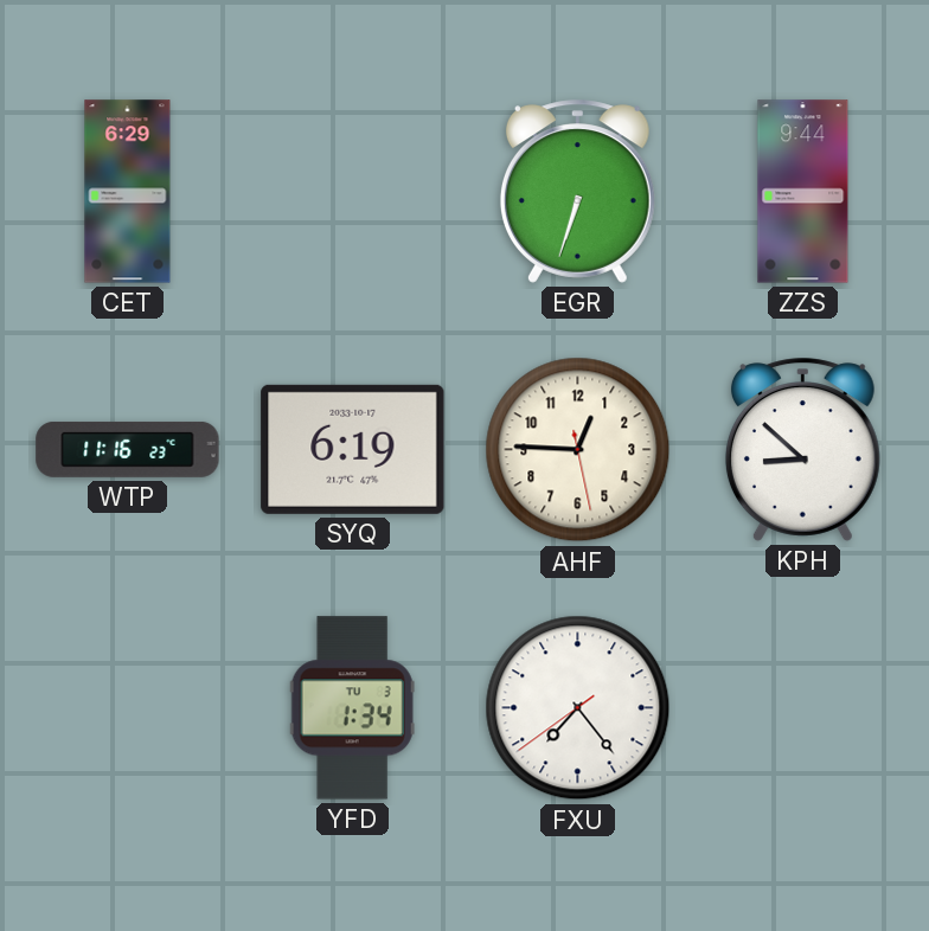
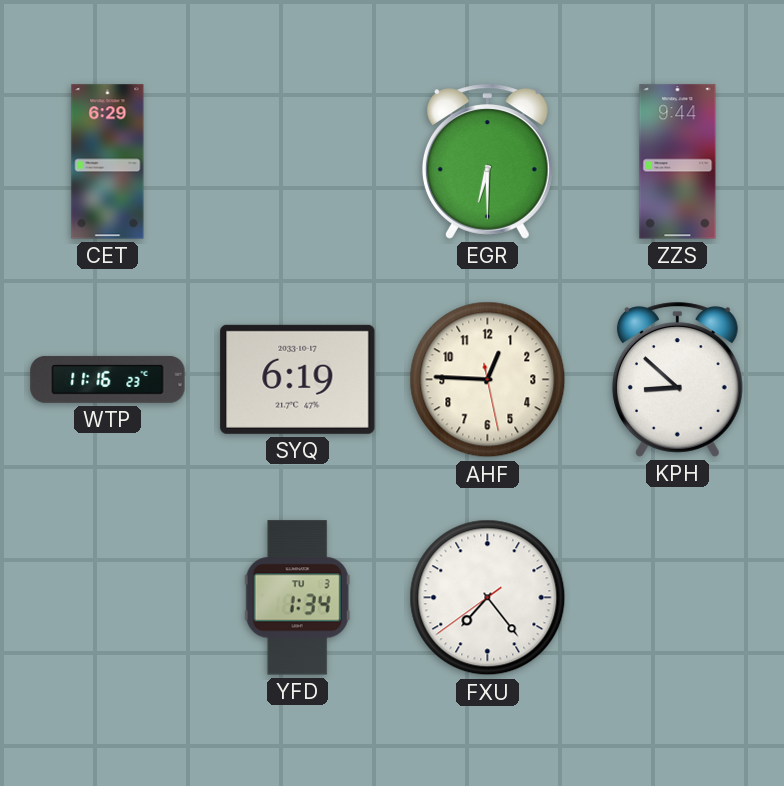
EGR: 6:33 -> 6:30
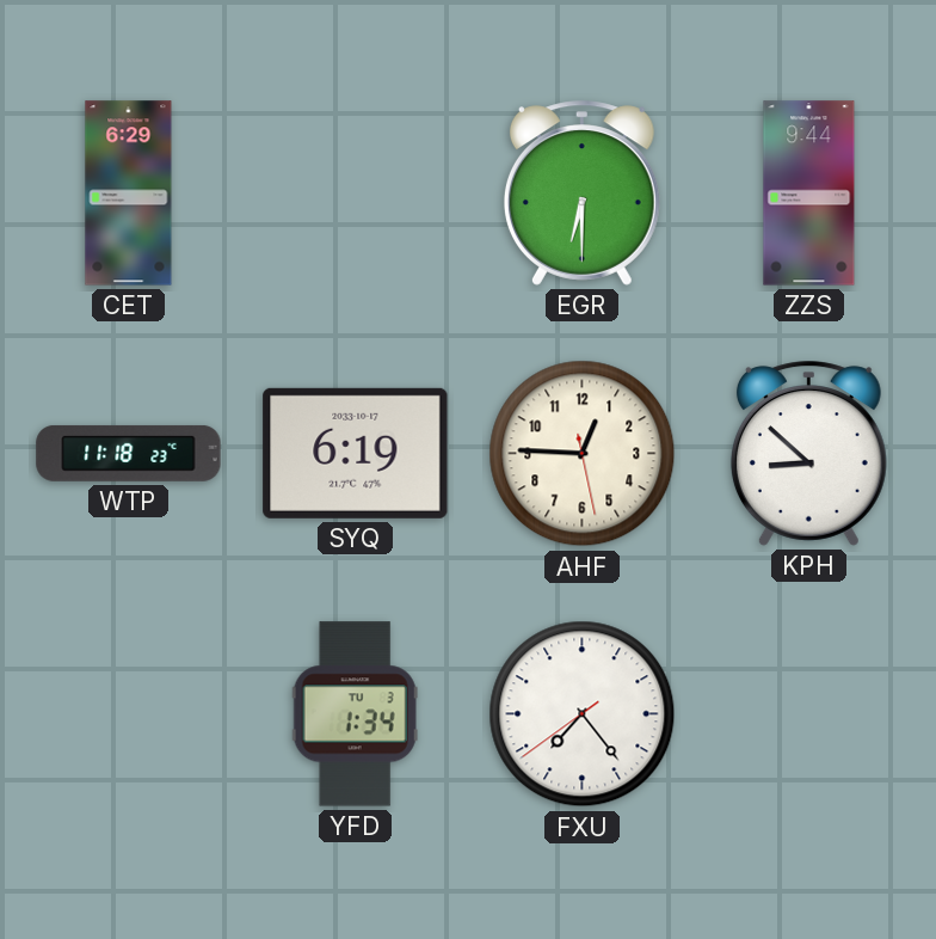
WTP: 11:16 -> 11:18
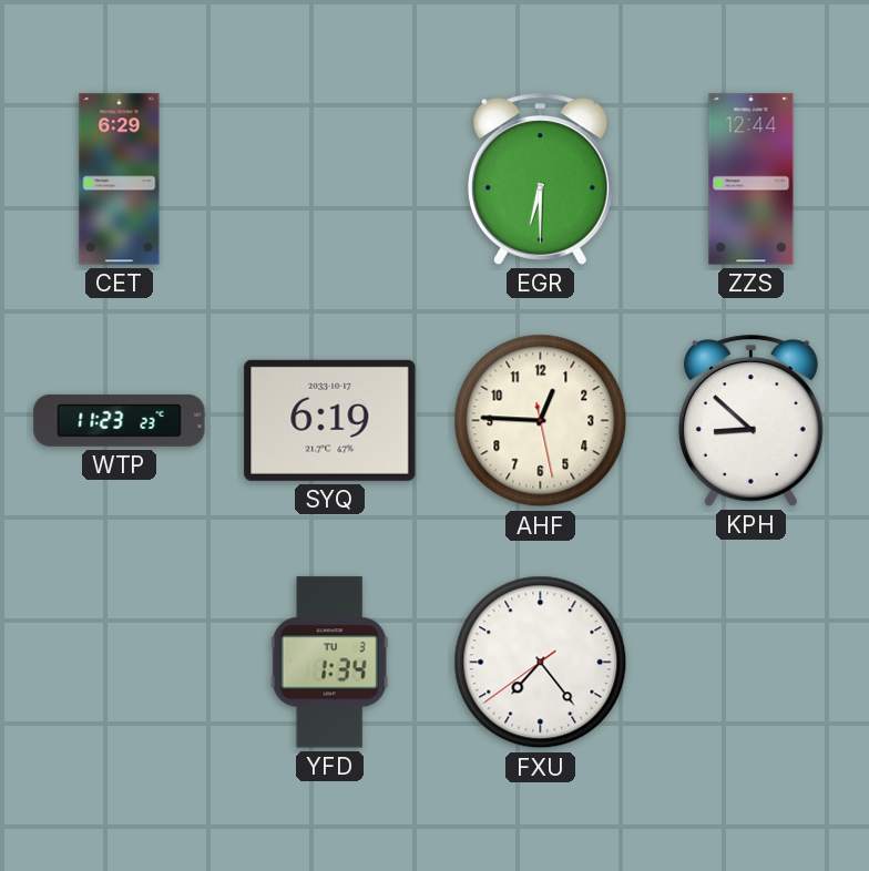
ZZS: 9:44 -> 12:44
WTP: 11:18 -> 11:23
